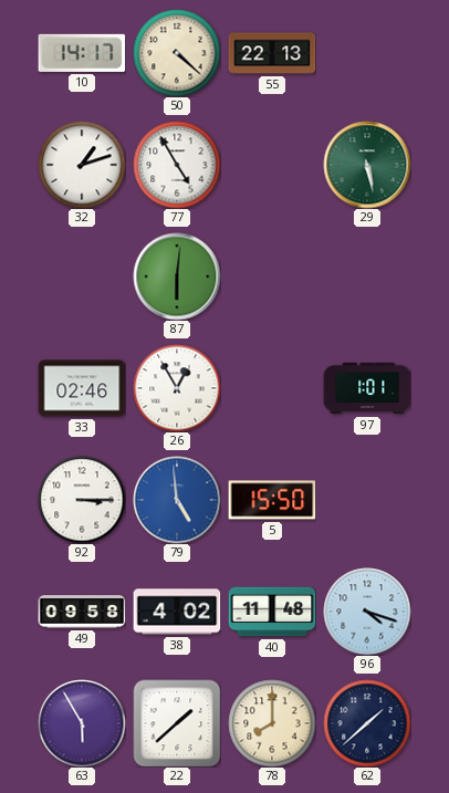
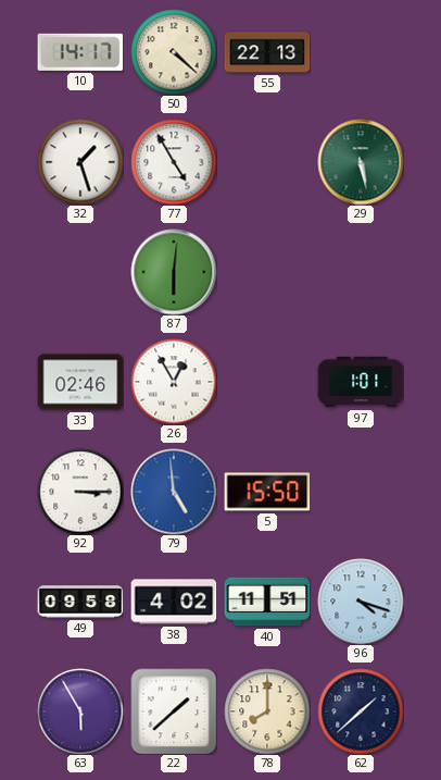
32: 1:12 -> 1:27
40: 11:48 -> 11:51
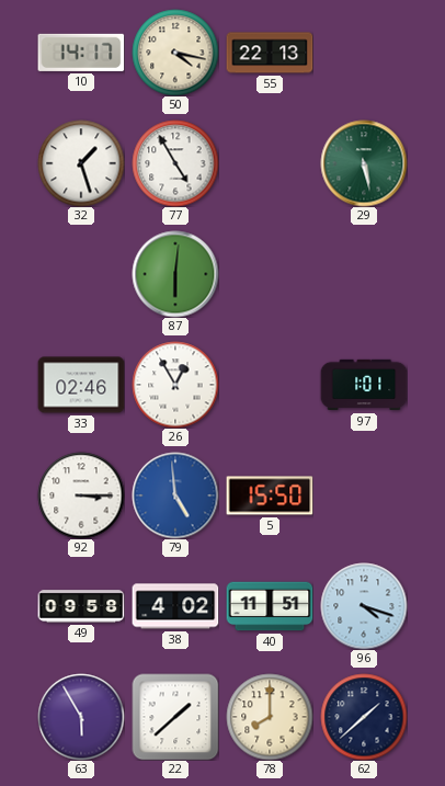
50: 4:22 -> 4:17
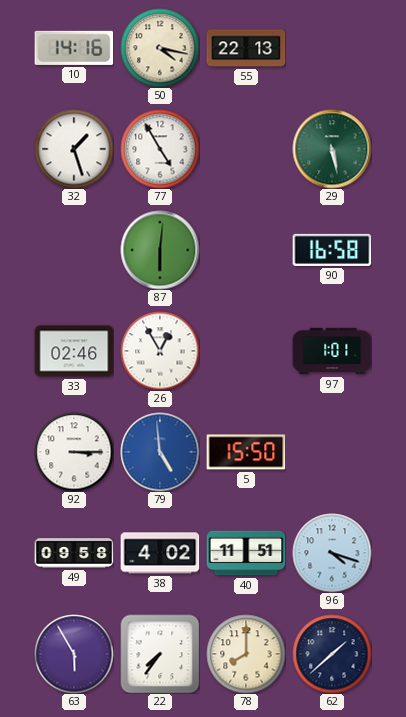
10: 14:17 -> 14:16
90: none -> 16:58
22: 1:38 -> 7:36
